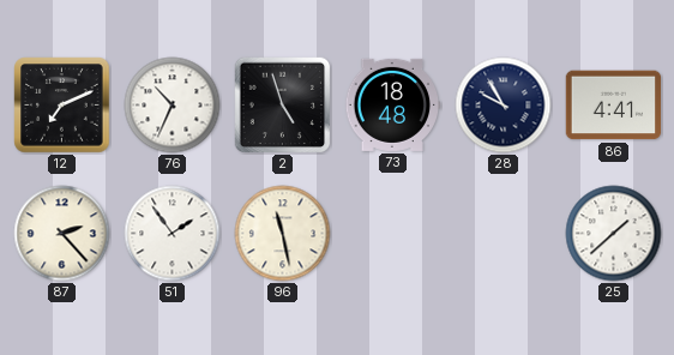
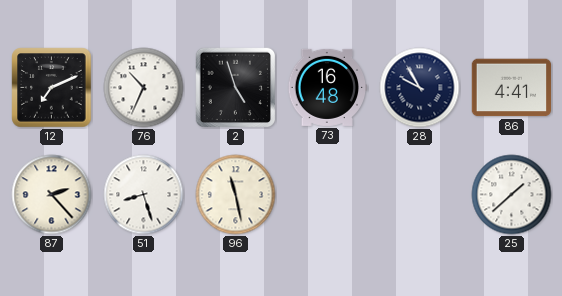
73: 18:48 -> 16:48
51: 1:54 -> 8:27
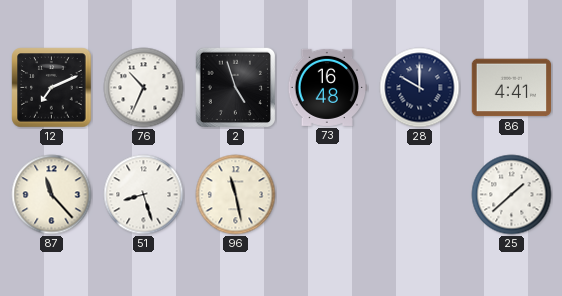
28: 9:55 -> 10:00
87: 2:23 -> 11:23
